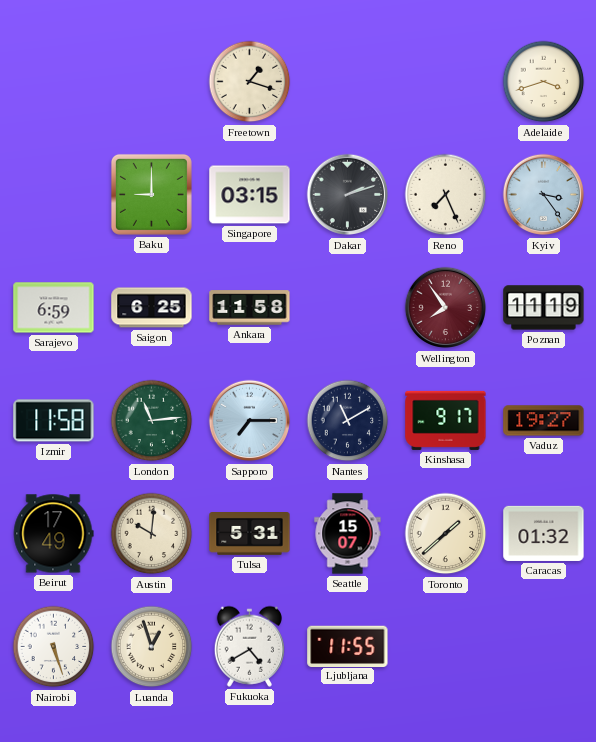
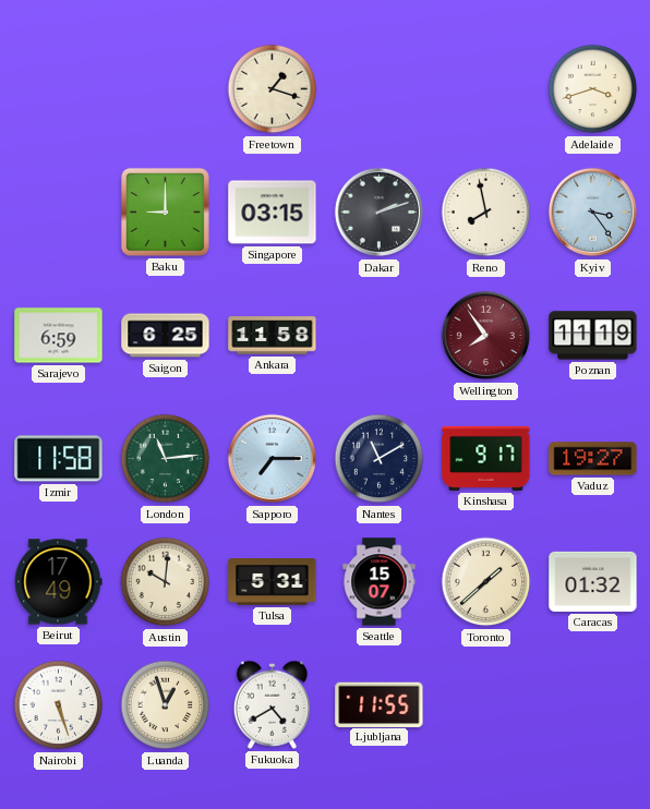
Reno: 7:26 -> 7:58
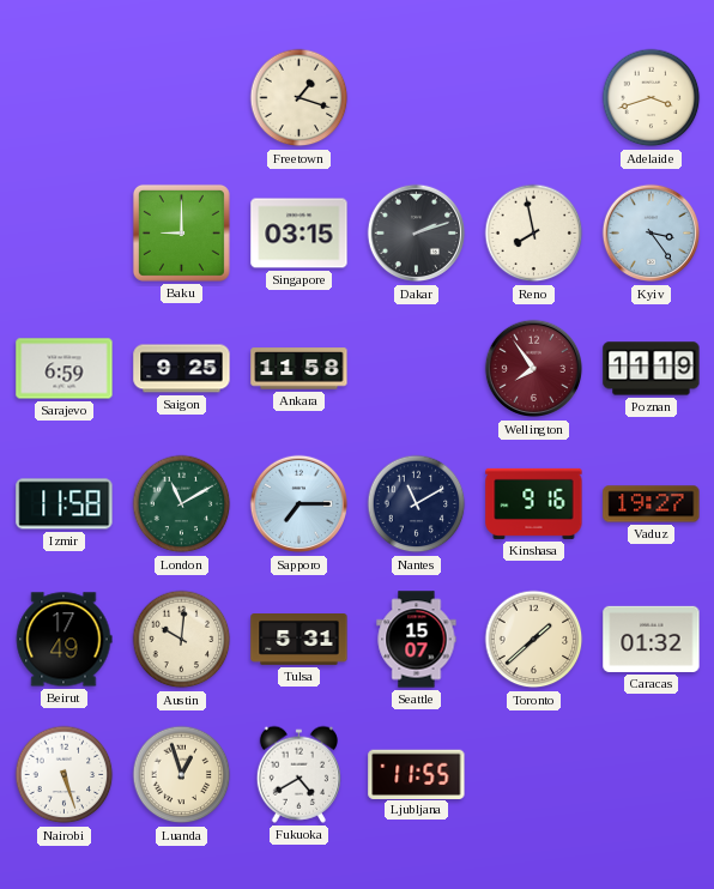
Saigon: 6:25 -> 9:25
London: 11:14 -> 11:10
Kinshasa: 9:17 -> 9:16
